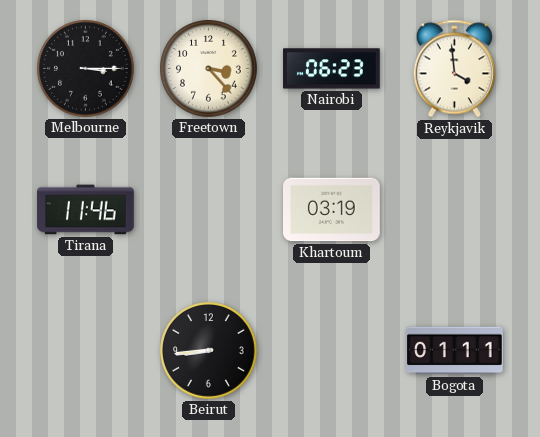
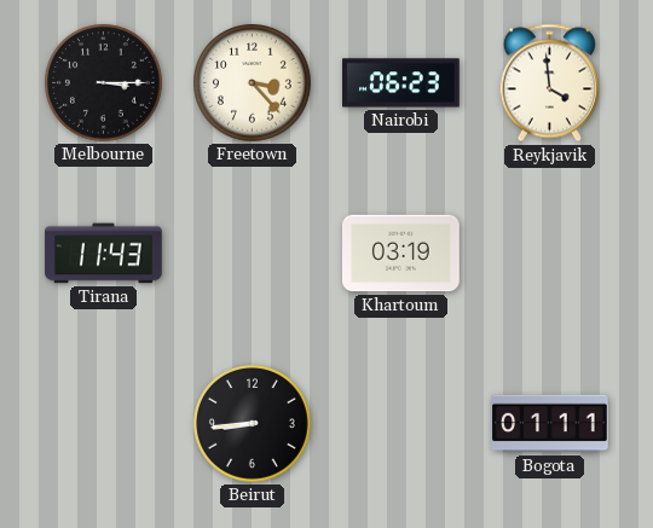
Tirana: 11:46 -> 11:43
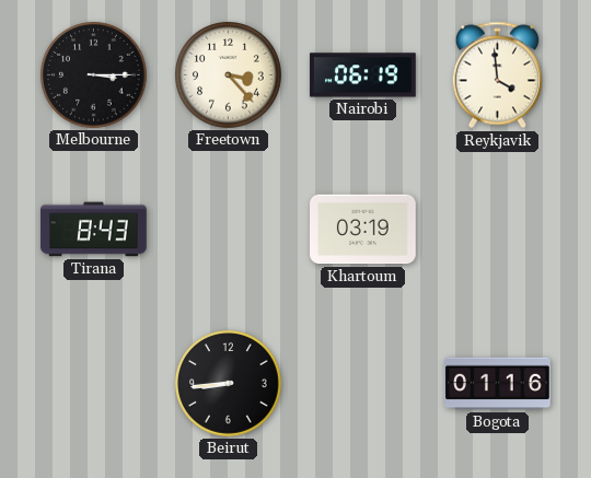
Nairobi: 06:23 -> 06:19
Tirana: 11:43 -> 8:43
Bogota: 01:11 -> 01:16
